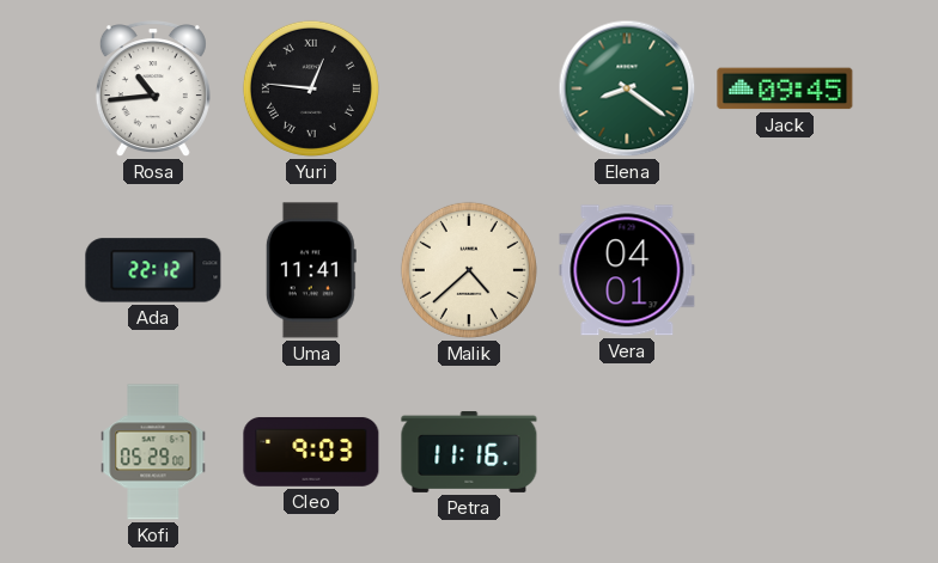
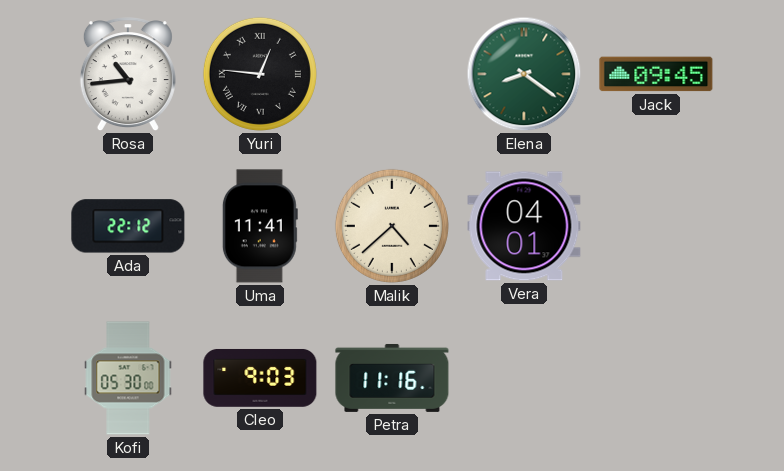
Kofi: 05:29 -> 05:30
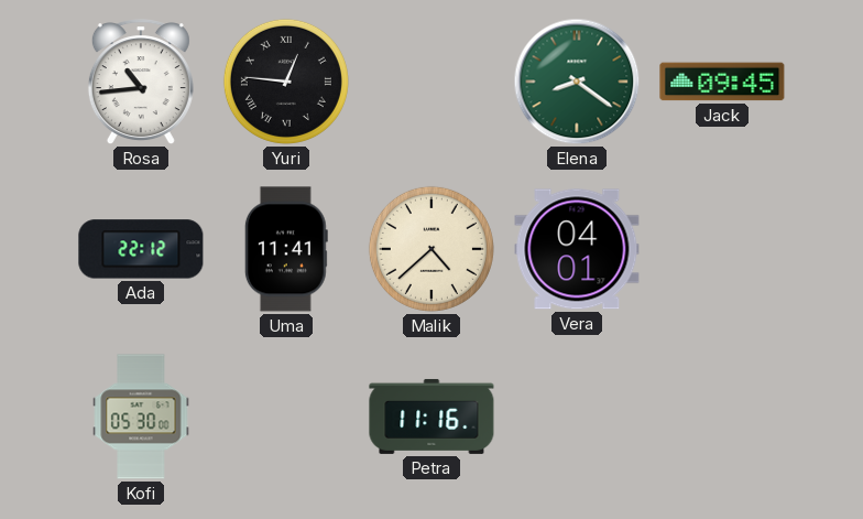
Cleo: 9:03 -> none
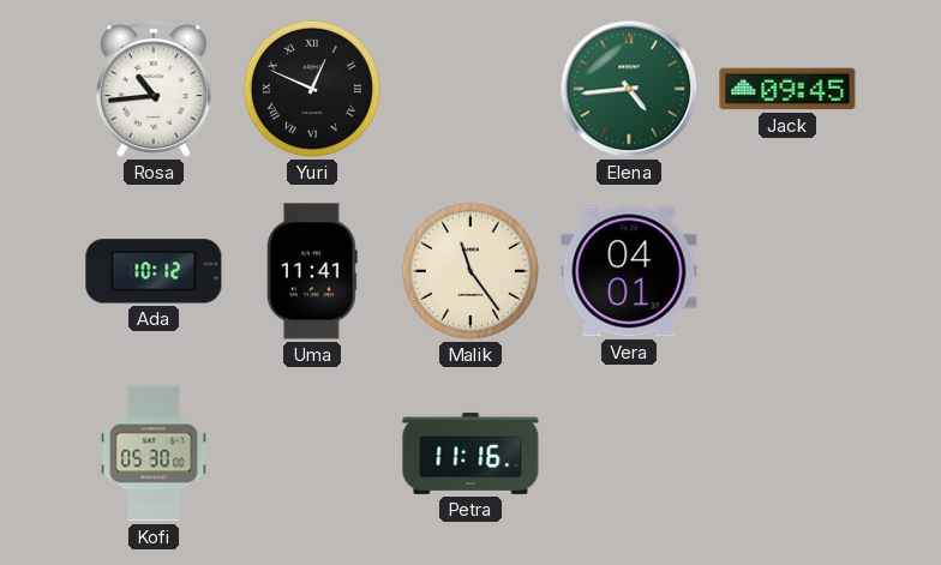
Yuri: 12:46 -> 12:49
Elena: 8:21 -> 4:44
Ada: 22:12 -> 10:12
Malik: 4:38 -> 11:24
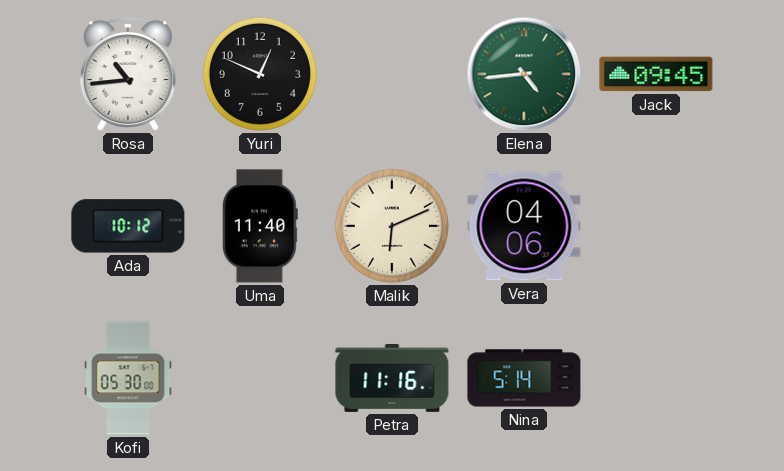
Yuri numerals: Roman -> Arabic
Uma: 11:41 -> 11:40
Malik: 11:24 -> 6:11
Vera: 04:01 -> 04:06
Nina: none -> 5:14
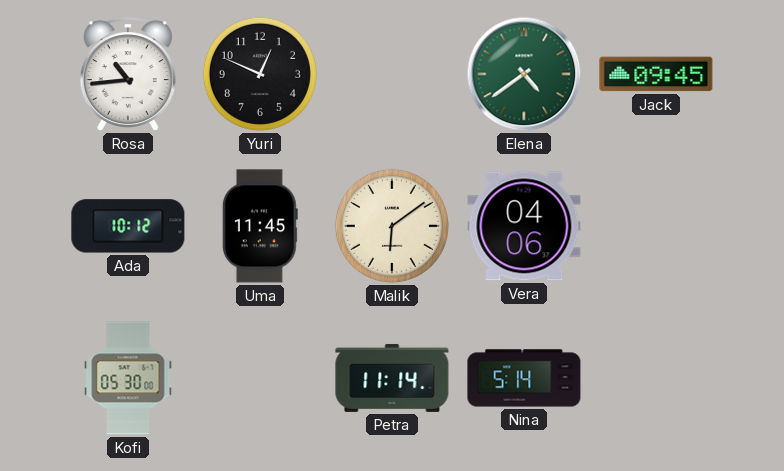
Elena: 4:44 -> 4:39
Uma: 11:40 -> 11:45
Malik: 6:11 -> 6:09
Petra: 11:16 -> 11:14
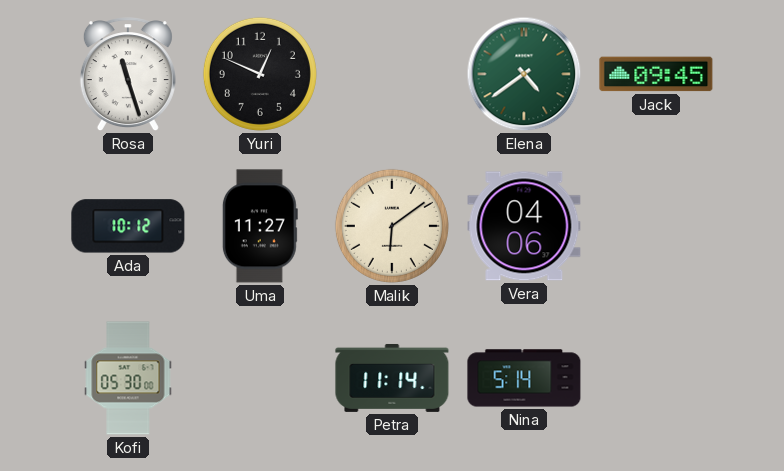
Rosa: 10:44 -> 11:27
Uma: 11:45 -> 11:27
